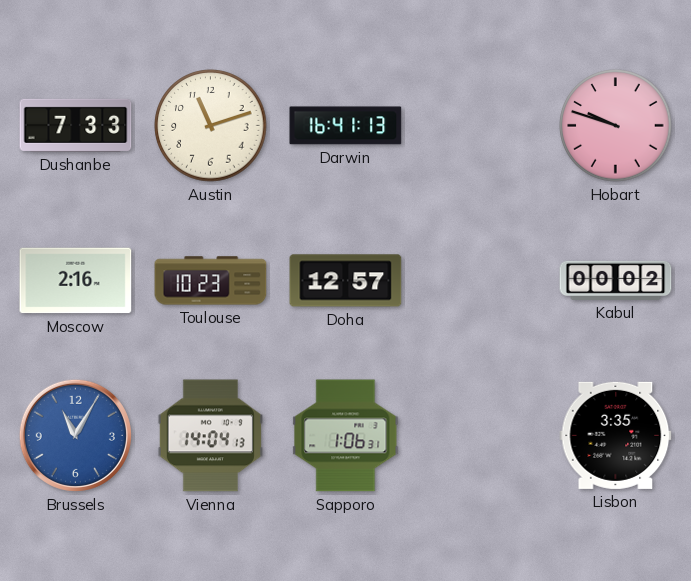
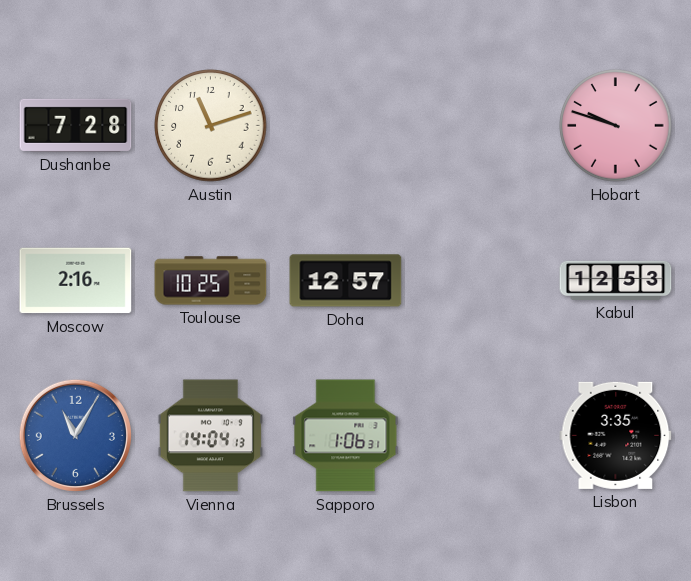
Dushanbe: 7:33 -> 7:28
Darwin: 16:41 -> none
Toulouse: 10:23 -> 10:25
Kabul: 00:02 -> 12:53
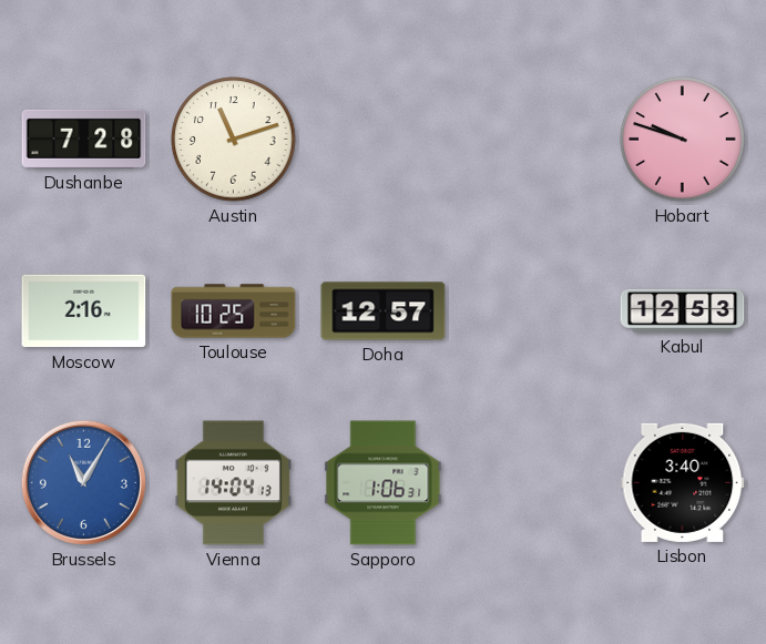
Lisbon: 3:35 -> 3:40
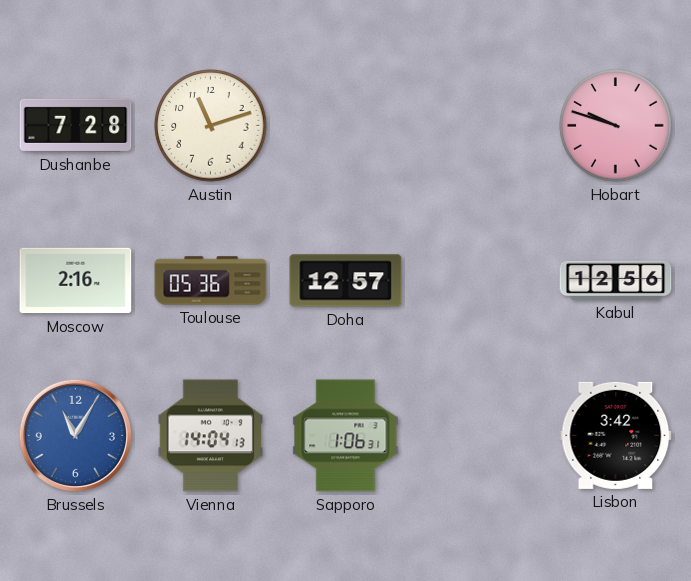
Toulouse: 10:25 -> 05:36
Kabul: 12:53 -> 12:56
Lisbon: 3:40 -> 3:42
